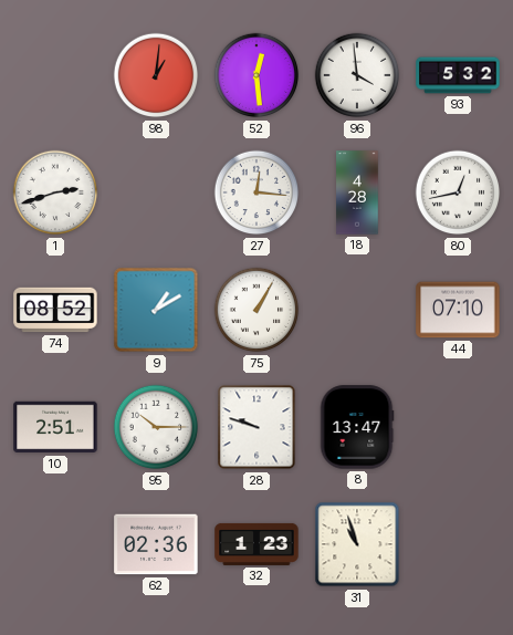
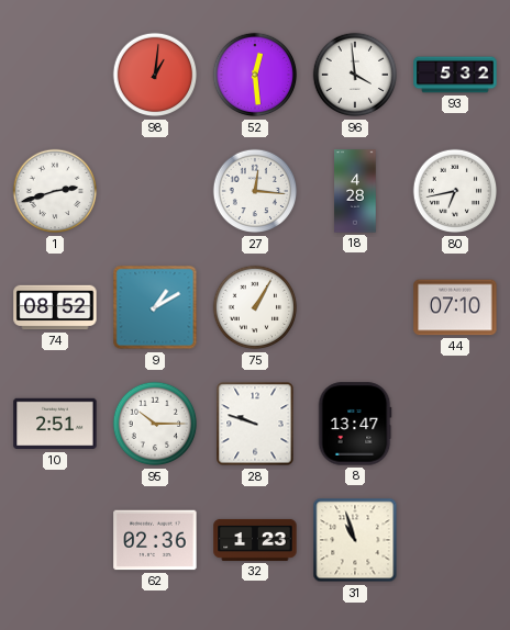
80: 12:43 -> 6:43
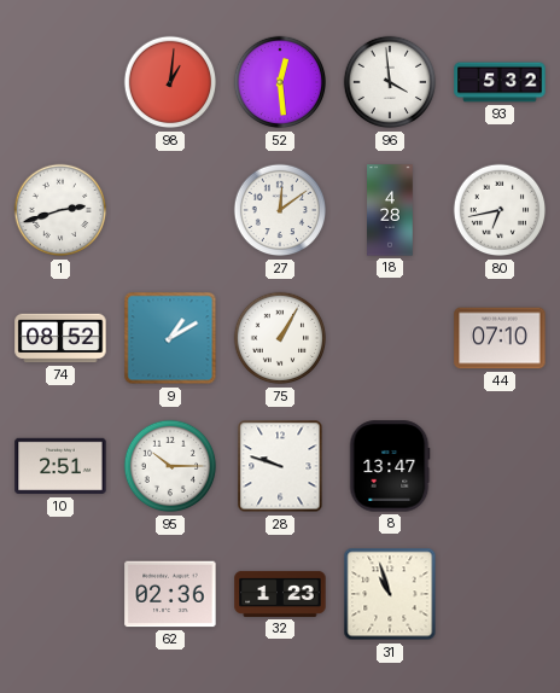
27: 12:16 -> 12:09
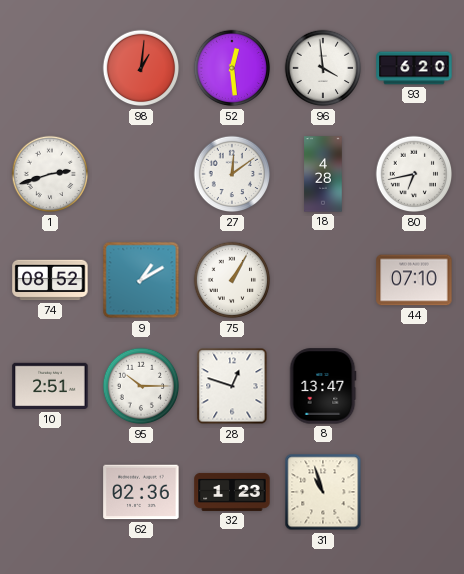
93: 5:32 -> 6:20
28: 9:48 -> 12:48
